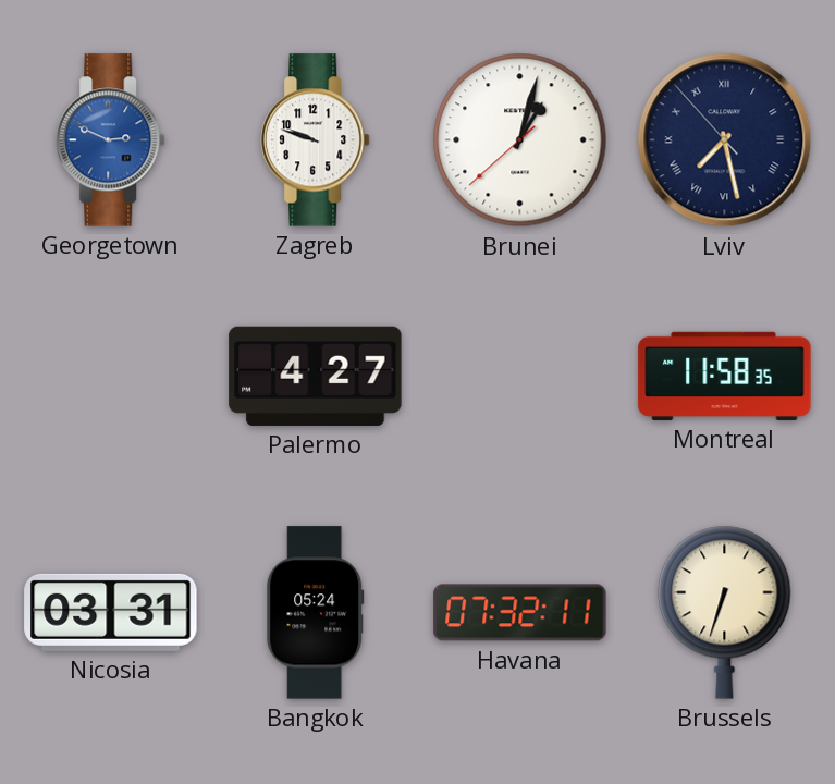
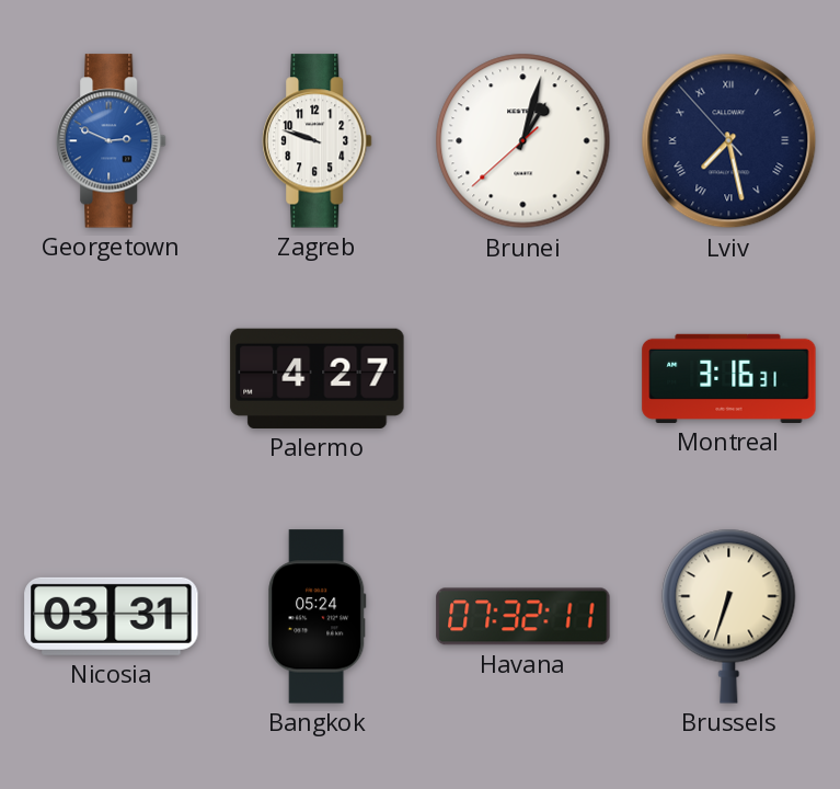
Montreal: 11:58 -> 3:16
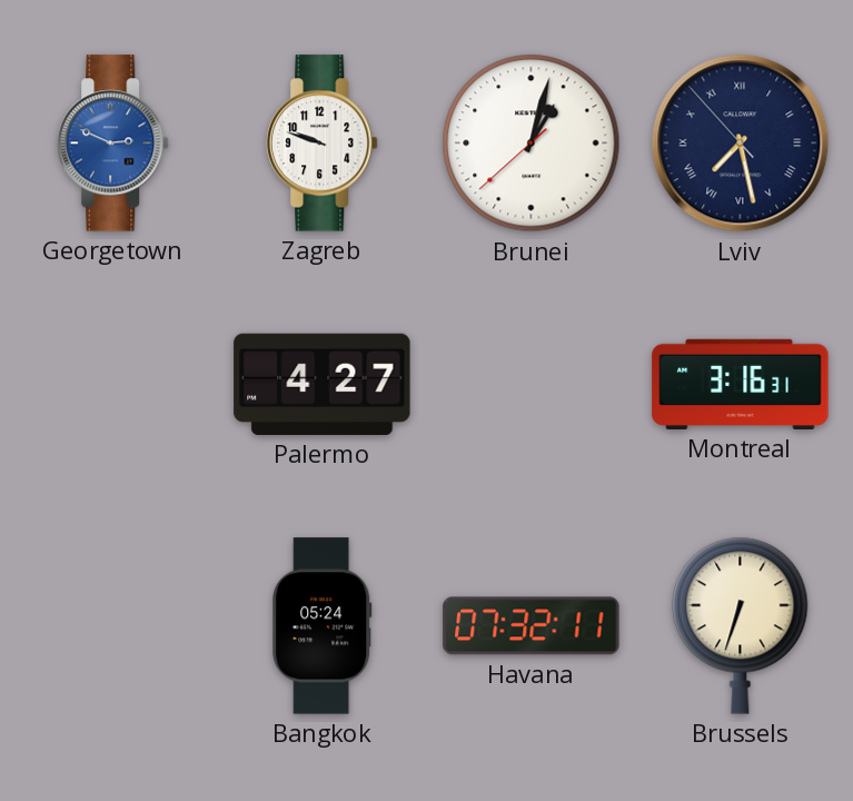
Nicosia: 03:31 -> none
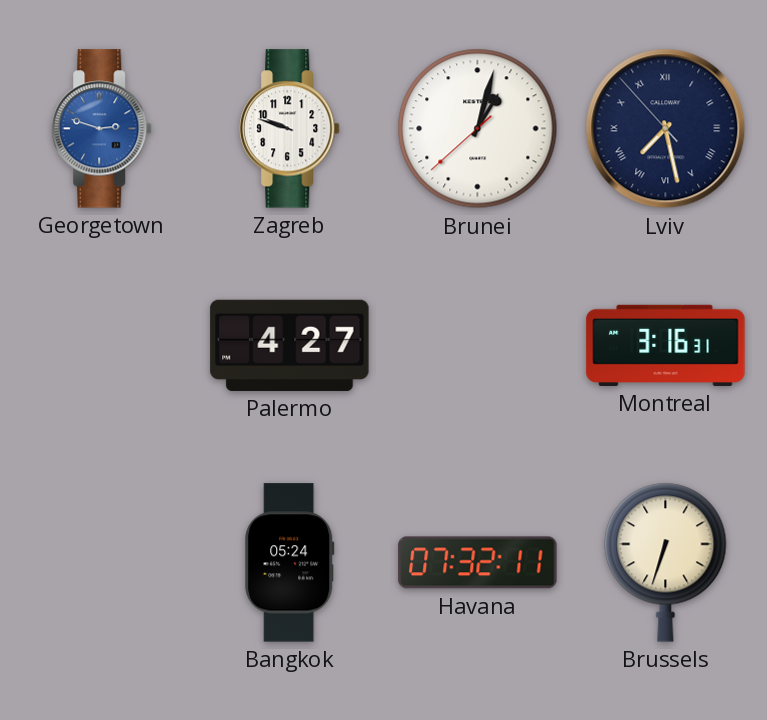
Georgetown: 2:49 -> 2:48
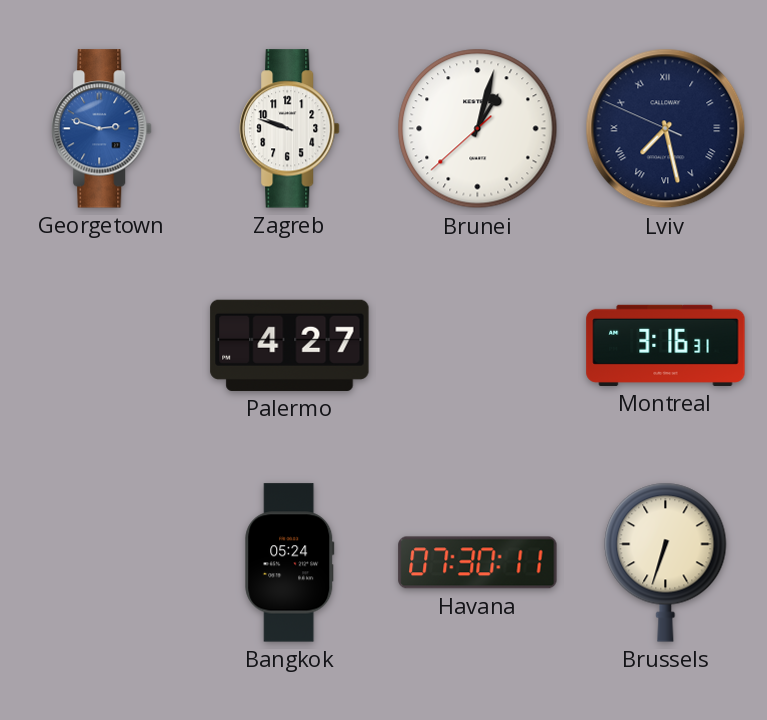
Lviv: 7:27:53 -> 7:27:49
Havana: 07:32 -> 07:30
